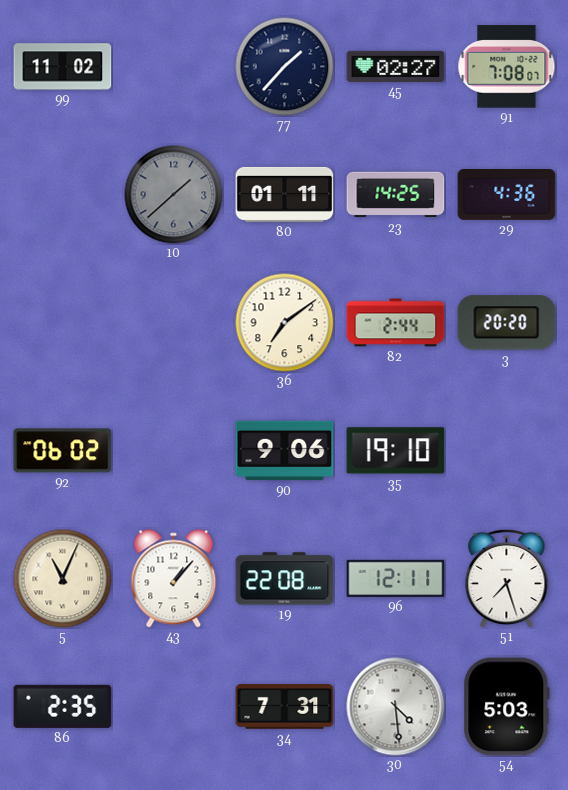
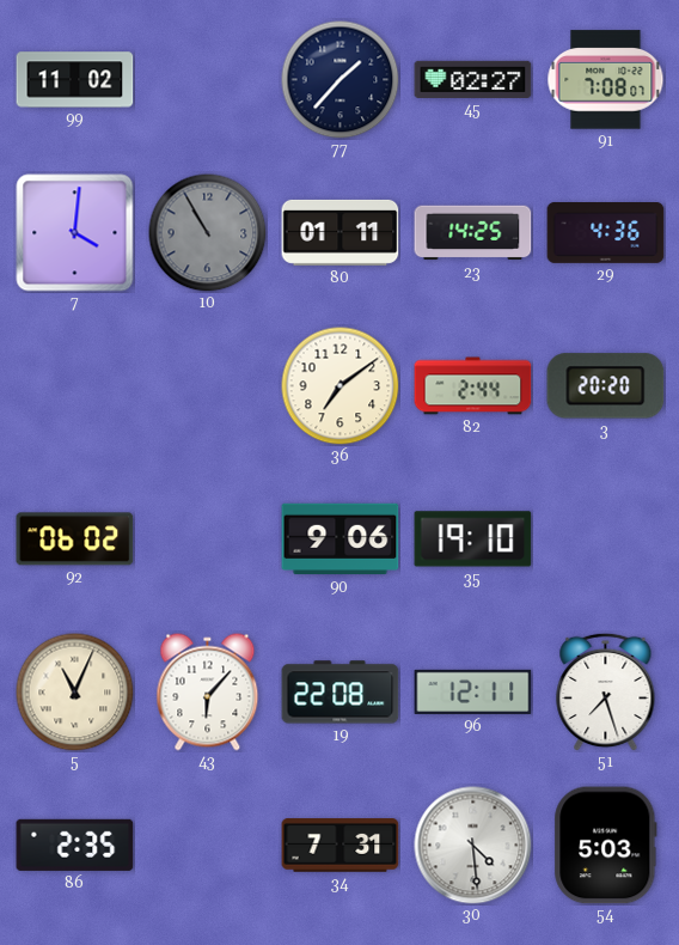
7: none -> 4:01
10: 1:38 -> 10:55
43: 1:07 -> 6:07
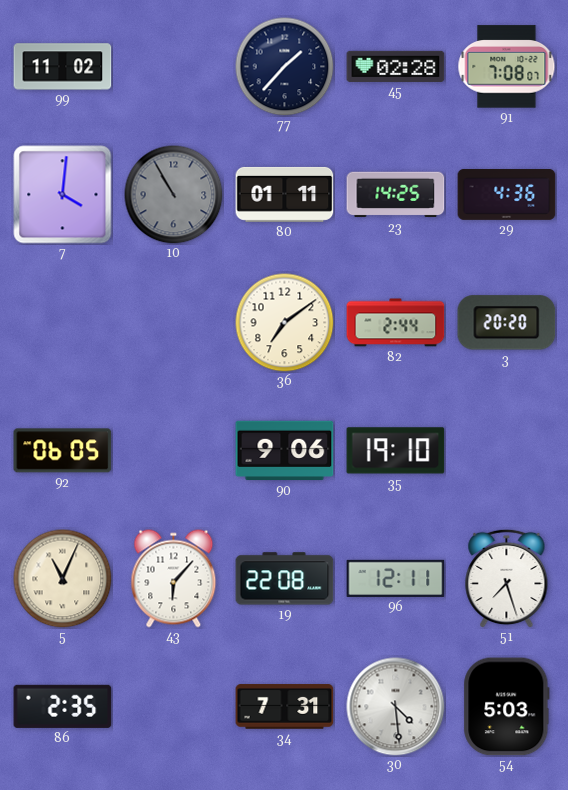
45: 02:27 -> 02:28
92: 06:02 -> 06:05
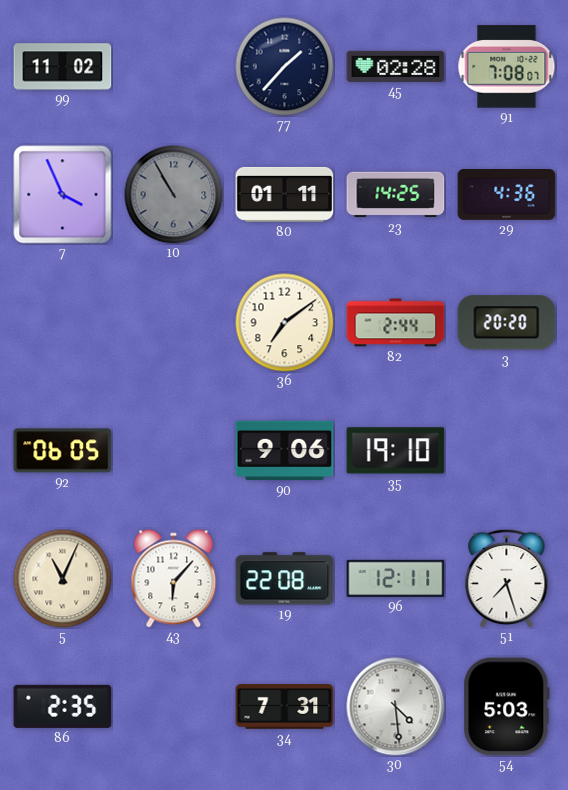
7: 4:01 -> 3:56
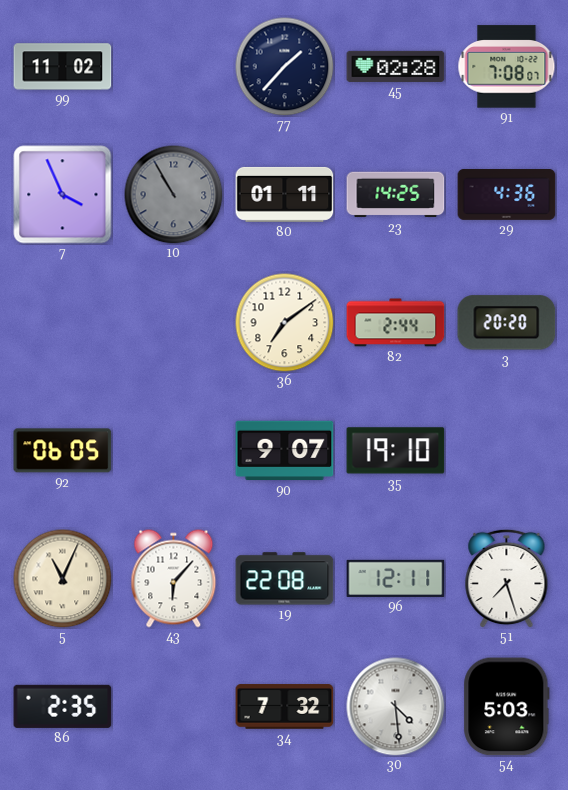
90: 9:06 -> 9:07
34: 7:31 -> 7:32
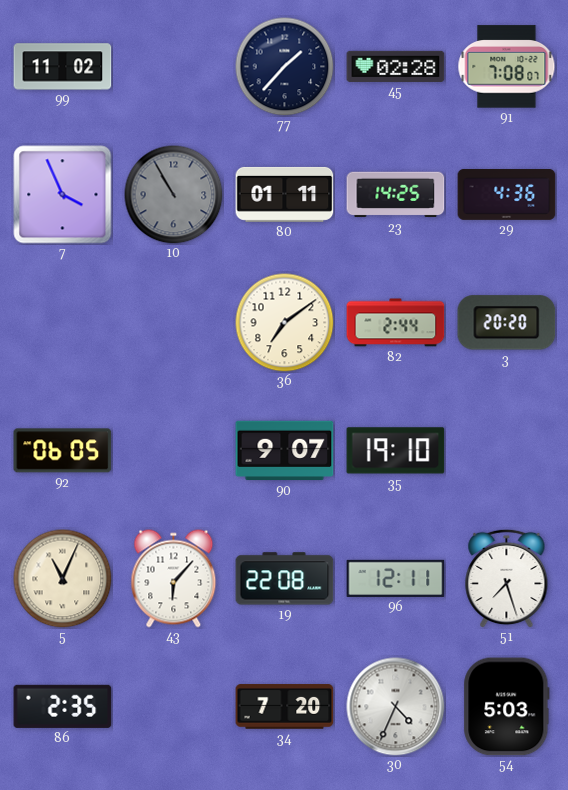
34: 7:32 -> 7:20
30: 4:29 -> 4:34
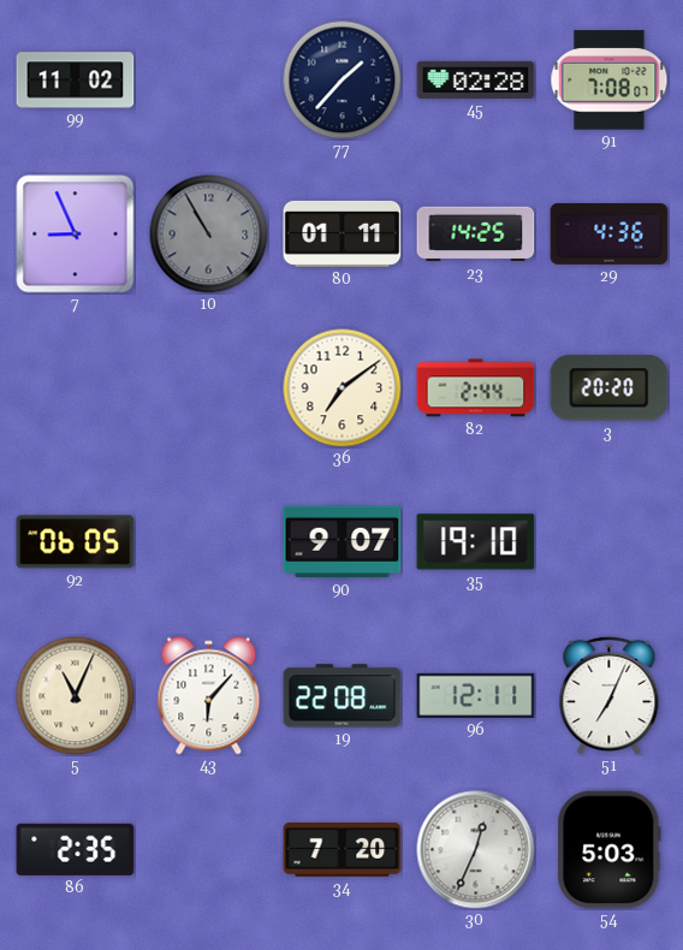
7: 3:56 -> 8:56
51: 7:27 -> 7:04
30: 4:34 -> 12:34
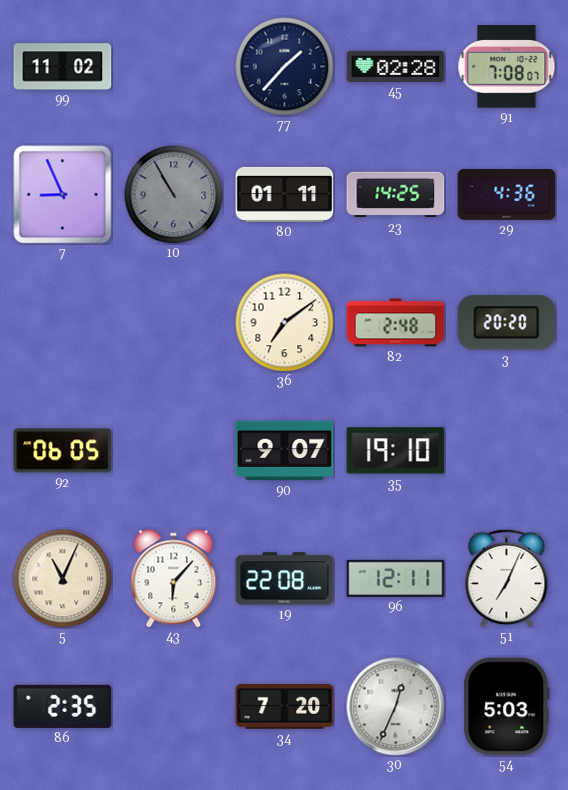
82: 2:44 -> 2:48
